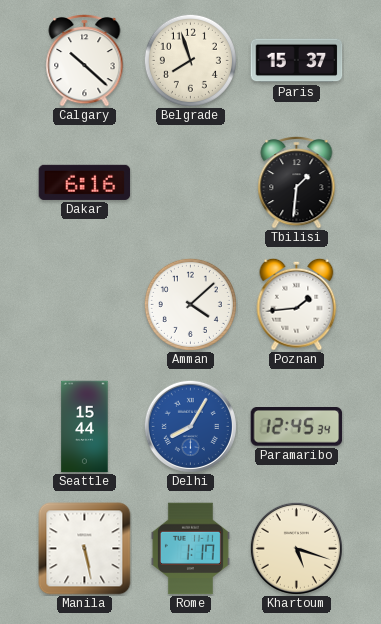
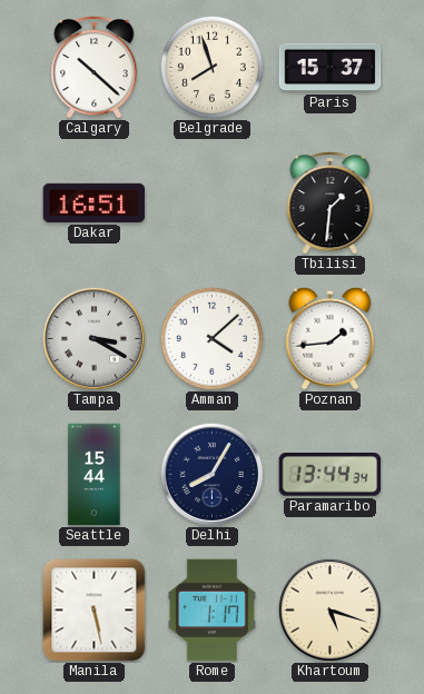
Dakar: 6:16 -> 16:51
Tampa: none -> 3:20
Delhi dial: blue -> navy
Paramaribo: 12:45 -> 13:44
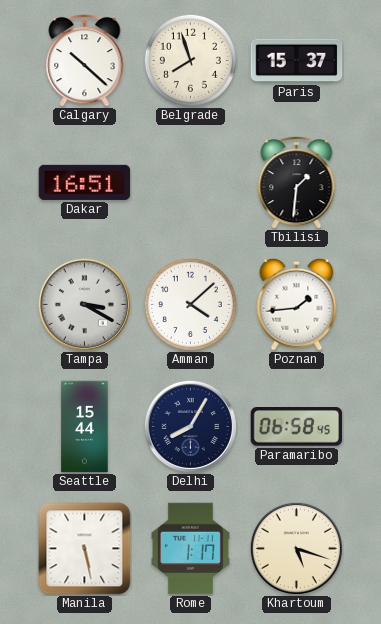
Paramaribo: 13:44 -> 06:58
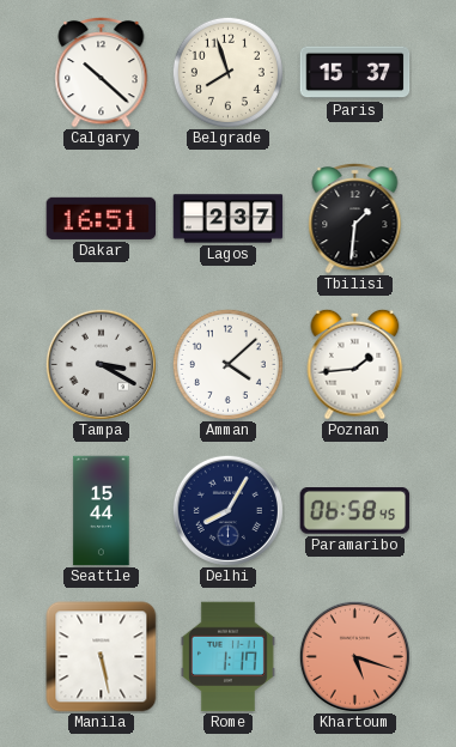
Lagos: none -> 2:37
Khartoum dial: cream -> salmon
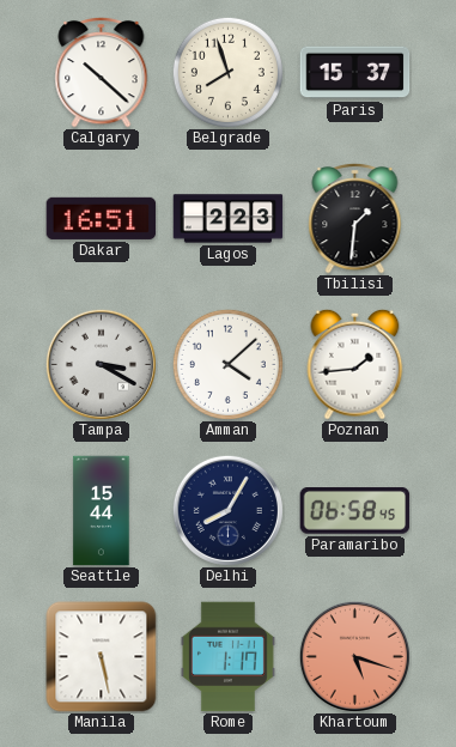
Lagos: 2:37 -> 2:23
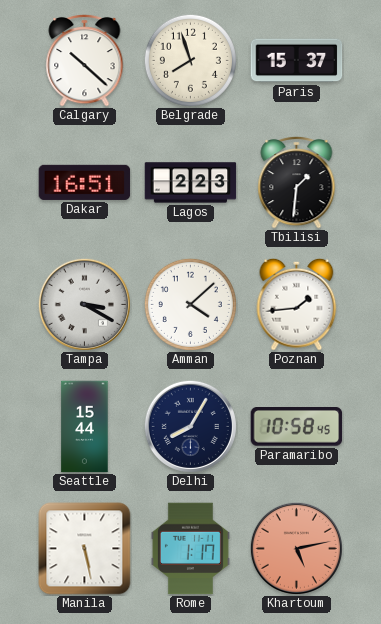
Paramaribo: 06:58 -> 10:58
Khartoum: 5:18 -> 5:13
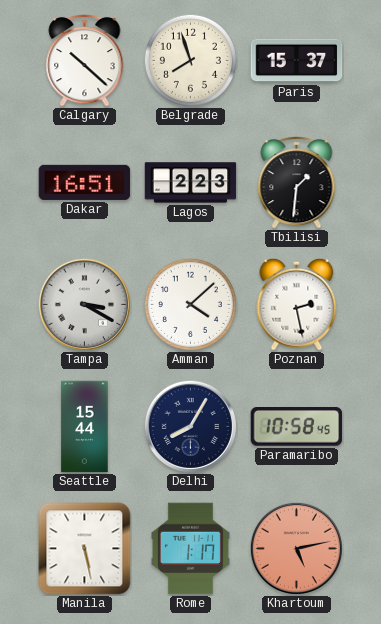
Poznan: 1:44 -> 2:28
